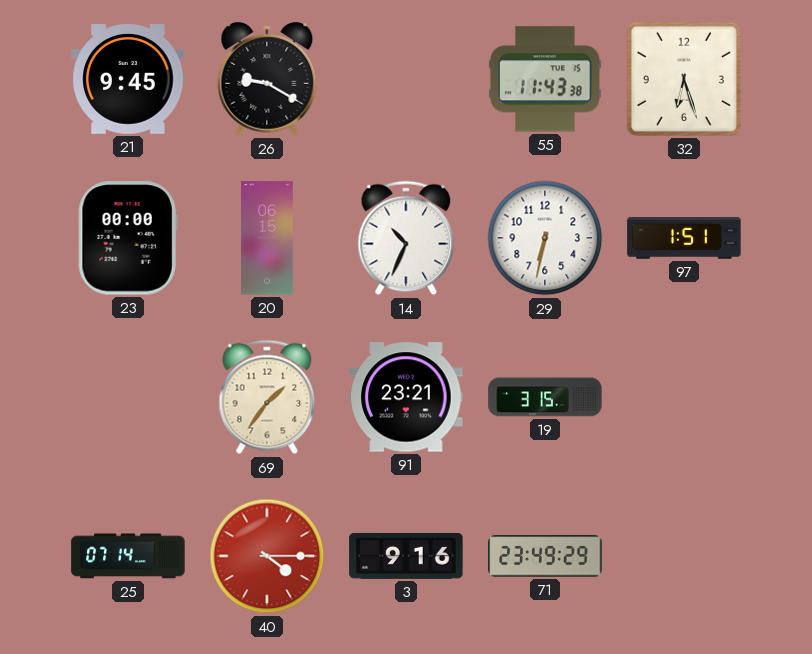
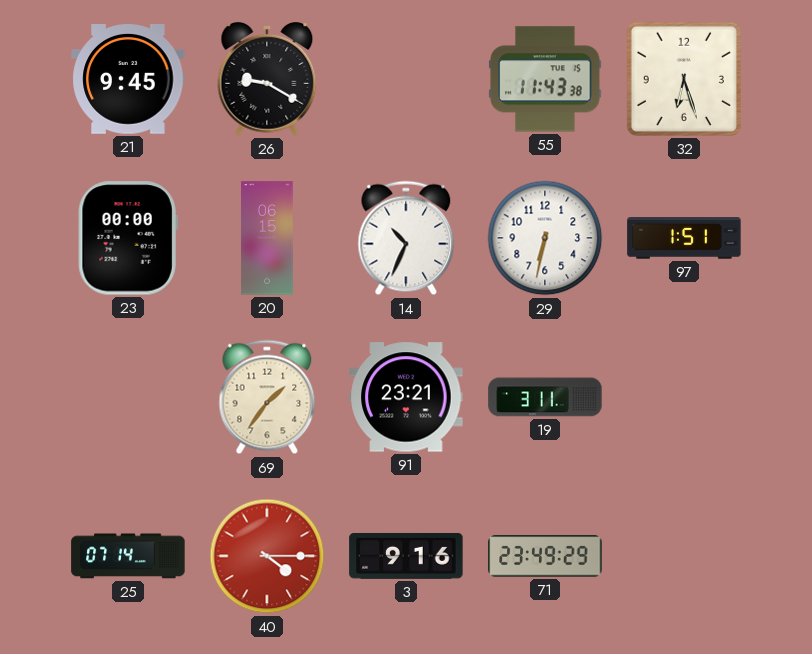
19: 3:15 -> 3:11
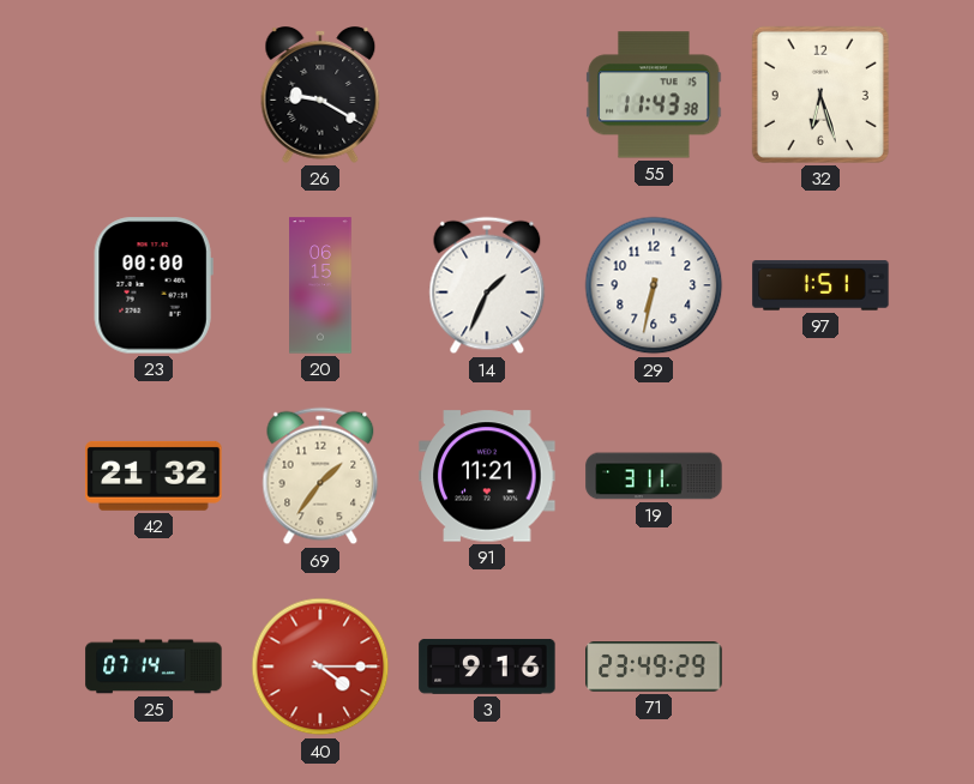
21: 9:45 -> none
14: 10:34 -> 1:34
42: none -> 21:32
91: 23:21 -> 11:21
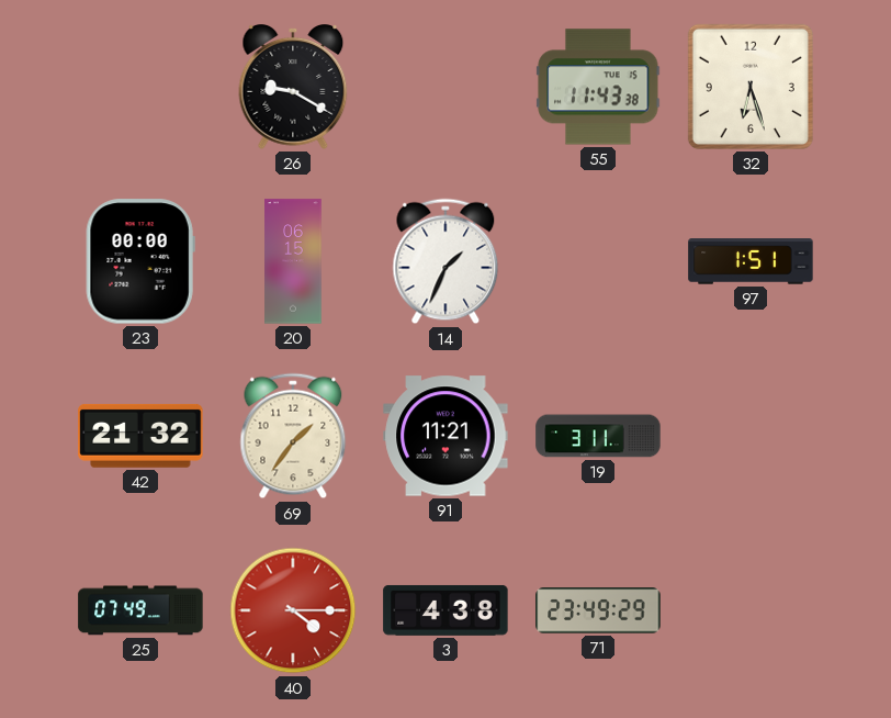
29: 6:32 -> none
25: 07:14 -> 07:49
3: 9:16 -> 4:38
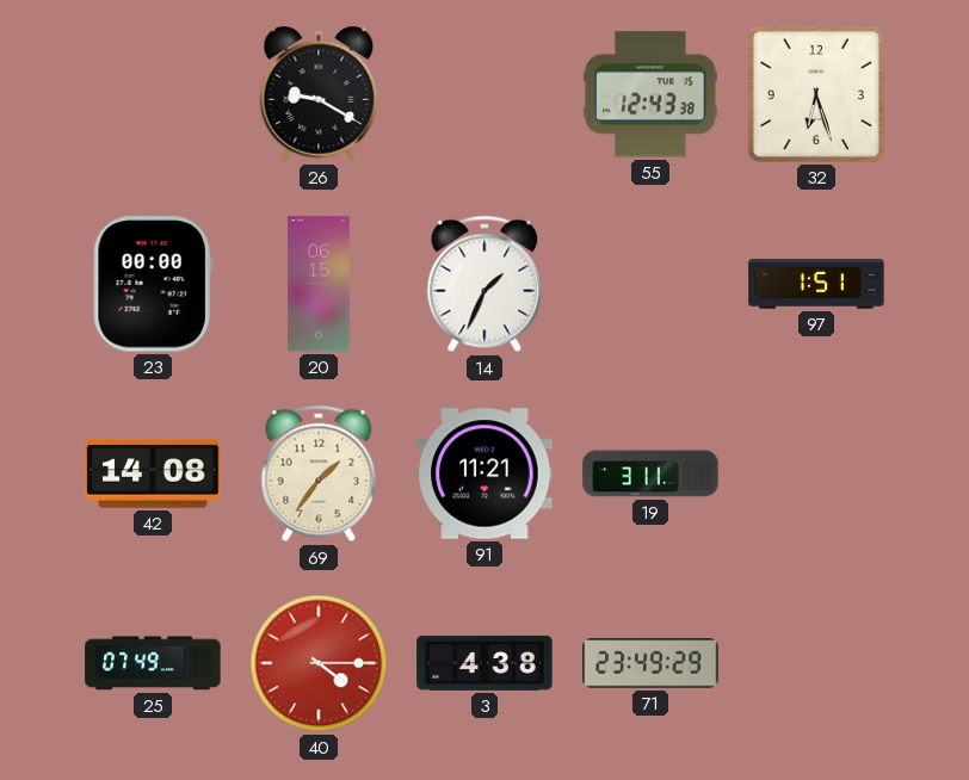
55: 11:43 -> 12:43
42: 21:32 -> 14:08
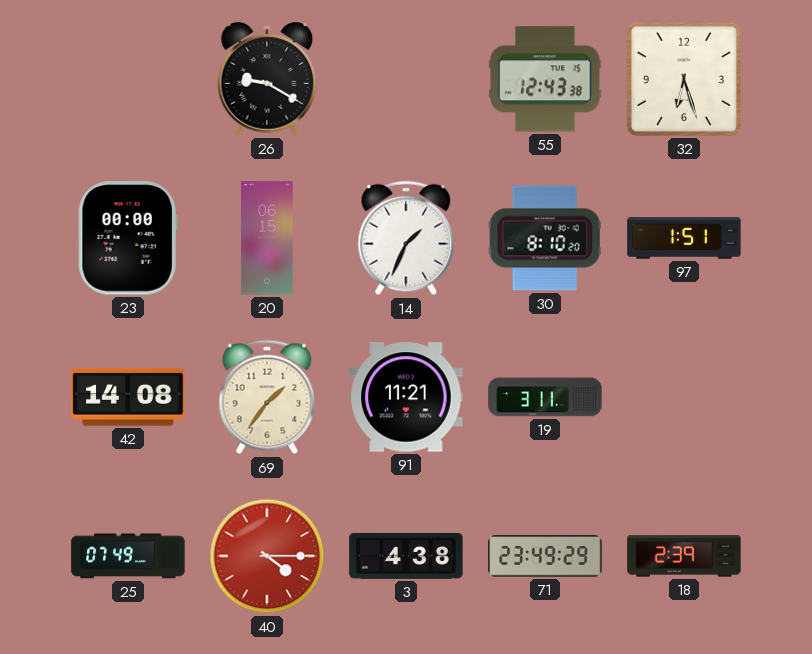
30: none -> 8:10
18: none -> 2:39
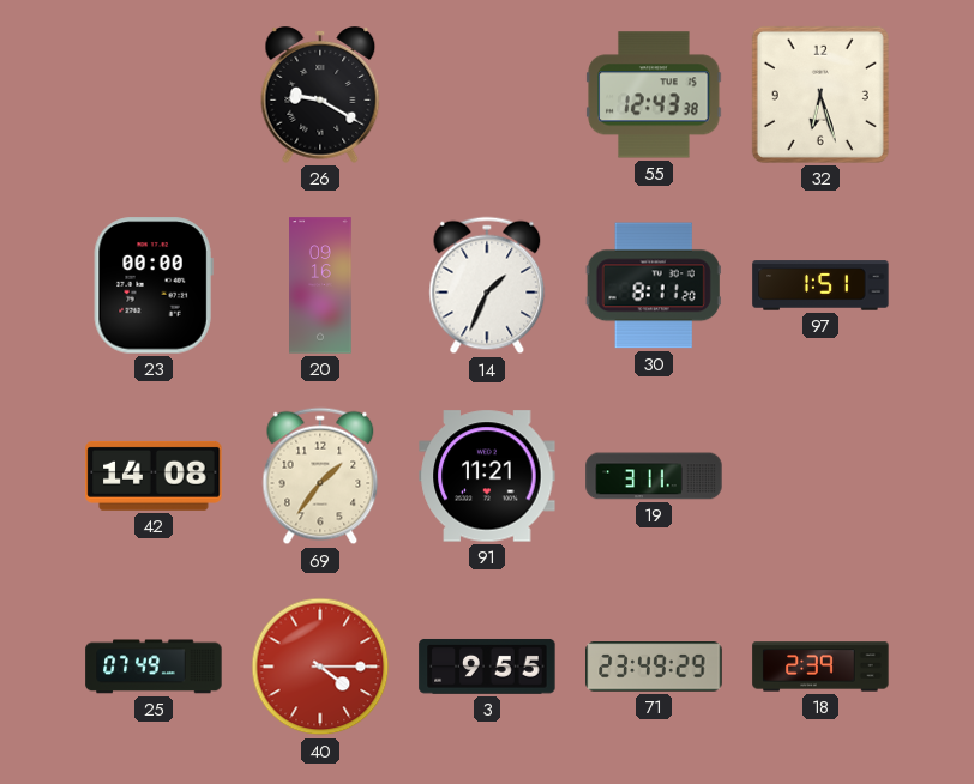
20: 06:15 -> 09:16
30: 8:10 -> 8:11
3: 4:38 -> 9:55
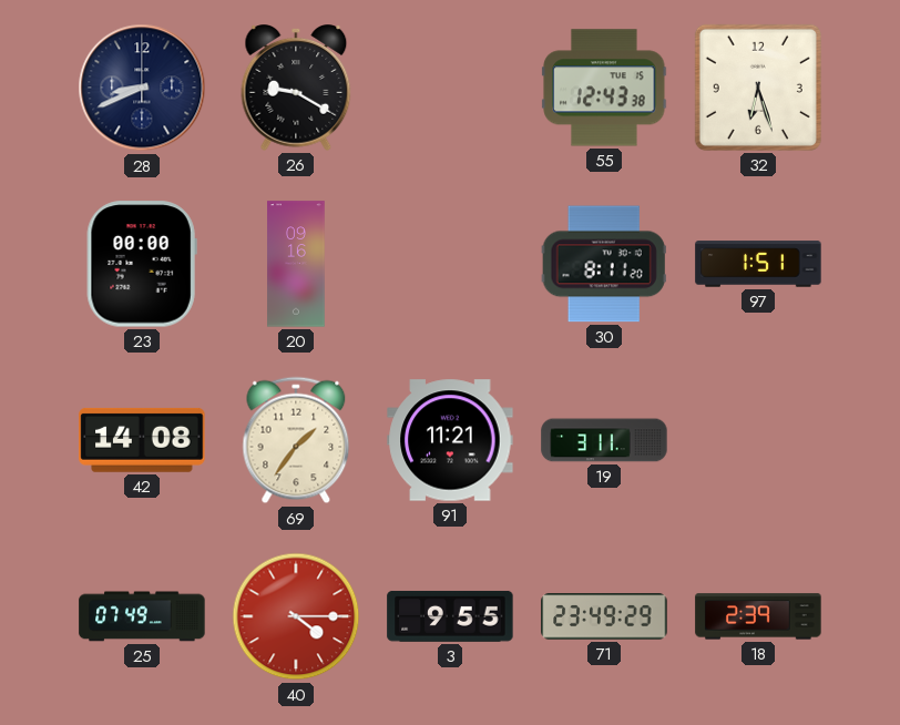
28: none -> 8:41
14: 1:34 -> none
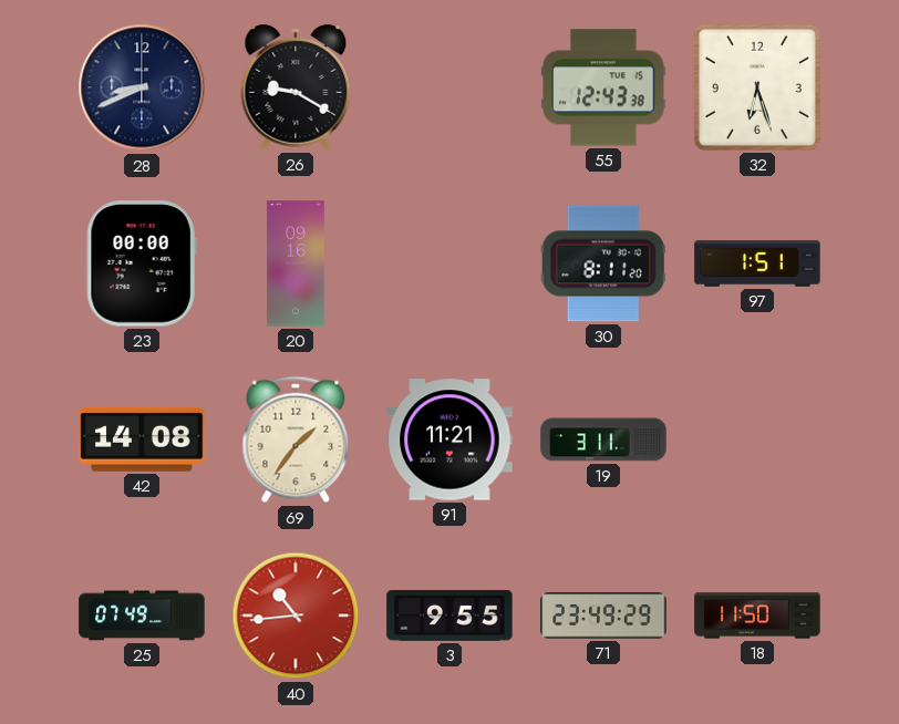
40: 4:15 -> 10:44
18: 2:39 -> 11:50
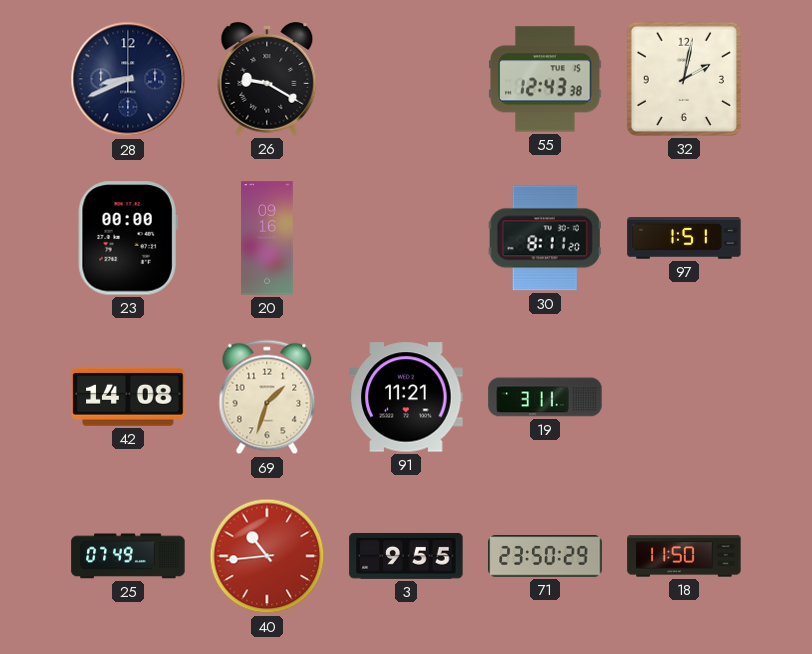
32: 6:27 -> 2:02
69: 1:36 -> 1:33
71: 23:49 -> 23:50
